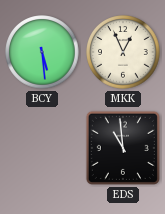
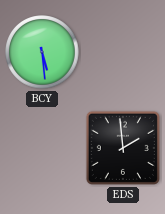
MKK: 12:56 -> none
EDS: 10:59 -> 1:59
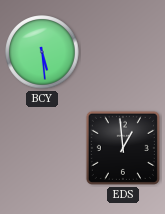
EDS: 1:59 -> 12:59
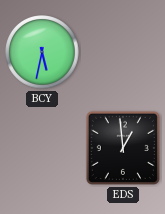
BCY: 5:29 -> 5:32
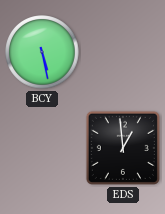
BCY: 5:32 -> 5:28
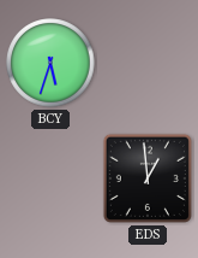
BCY: 5:28 -> 5:33
